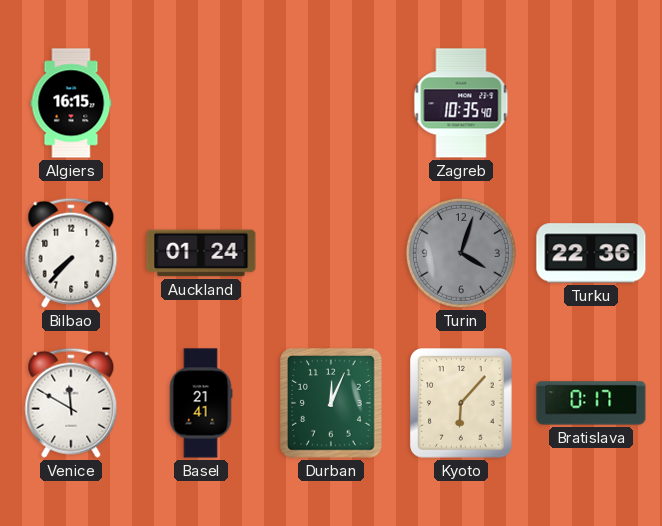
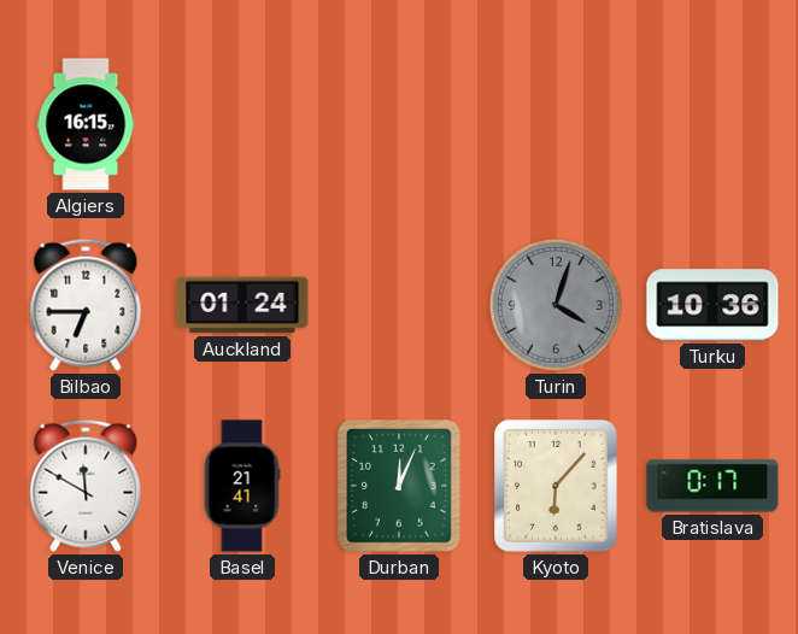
Zagreb: 10:35 -> none
Bilbao: 7:37 -> 6:45
Turku: 22:36 -> 10:36
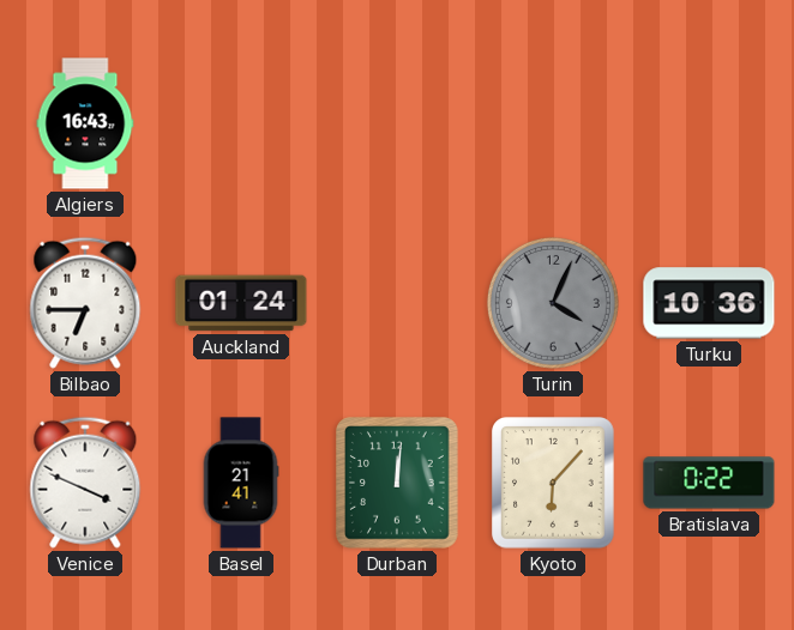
Algiers: 16:15 -> 16:43
Turin: 4:03 -> 4:04
Venice: 11:50 -> 3:49
Durban: 12:04 -> 12:01
Bratislava: 0:17 -> 0:22
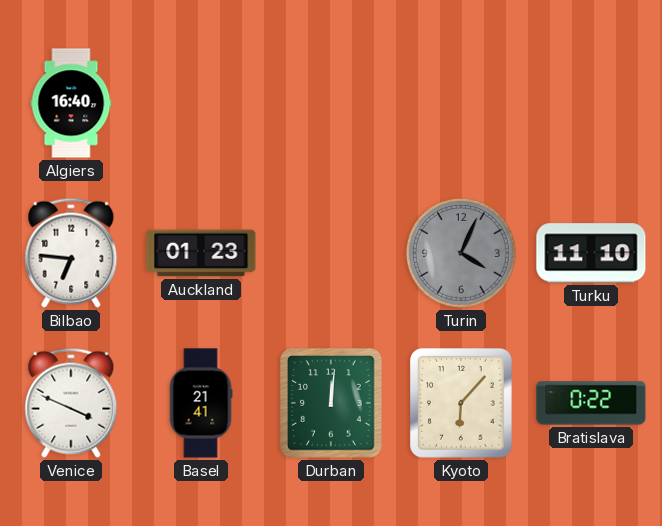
Algiers: 16:43 -> 16:40
Bilbao: 6:45 -> 6:46
Auckland: 01:24 -> 01:23
Turku: 10:36 -> 11:10
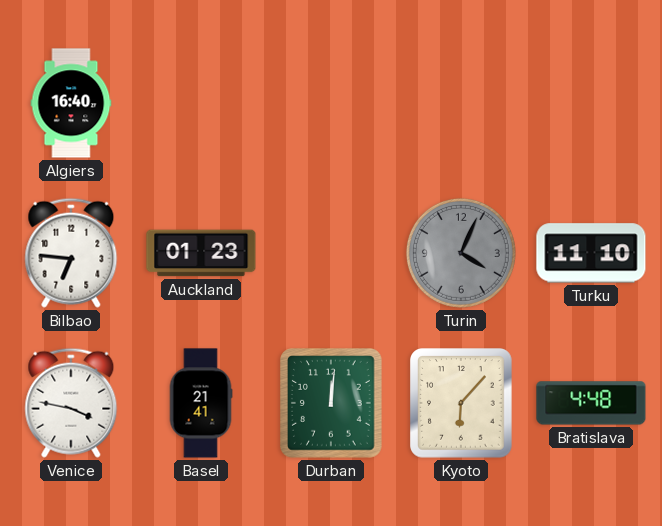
Venice: 3:49 -> 3:47
Bratislava: 0:22 -> 4:48
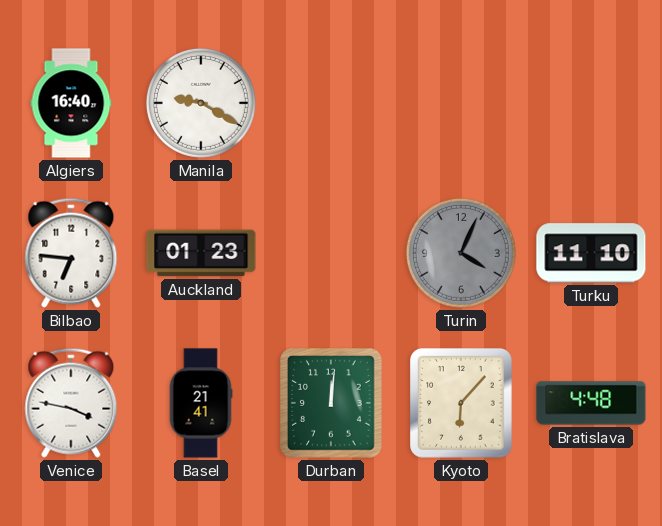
Manila: none -> 9:20
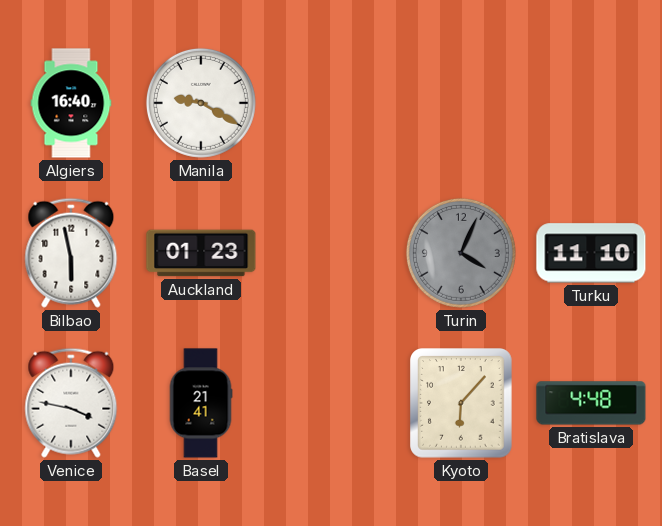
Bilbao: 6:46 -> 5:58
Durban: 12:01 -> none
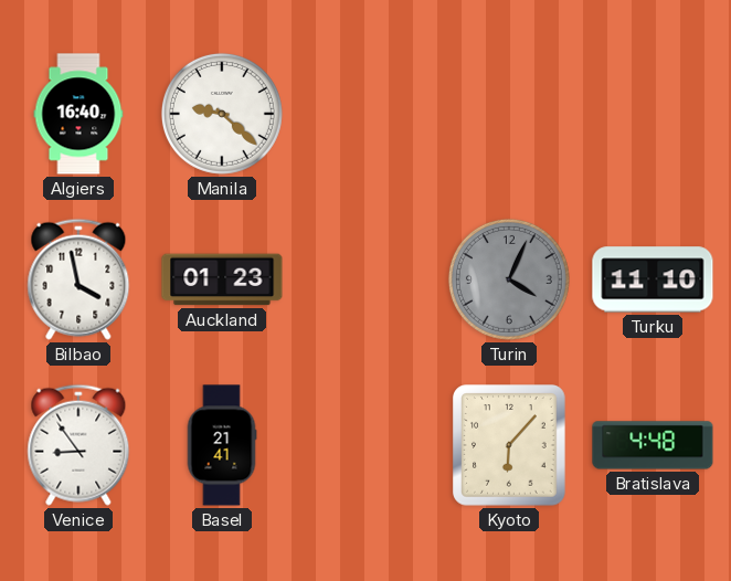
Manila: 9:20 -> 9:22
Bilbao: 5:58 -> 3:58
Venice: 3:47 -> 8:54
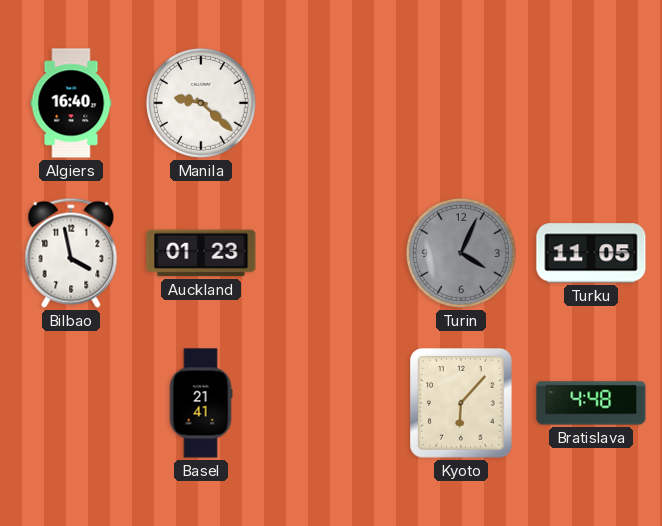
Turku: 11:10 -> 11:05
Venice: 8:54 -> none
